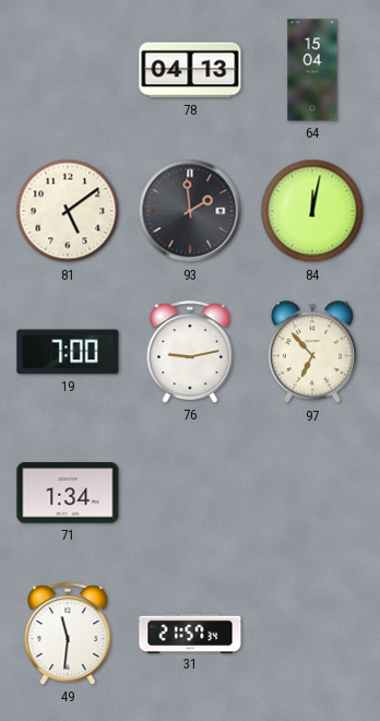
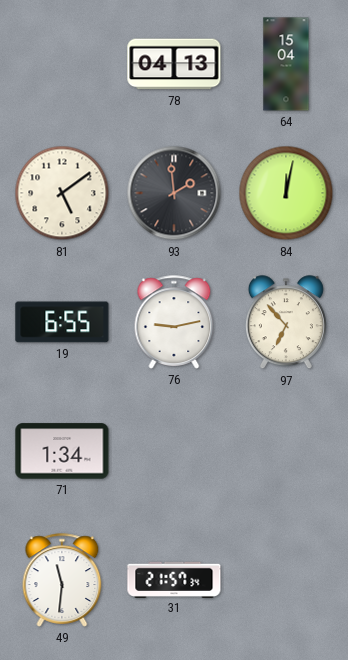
19: 7:00 -> 6:55
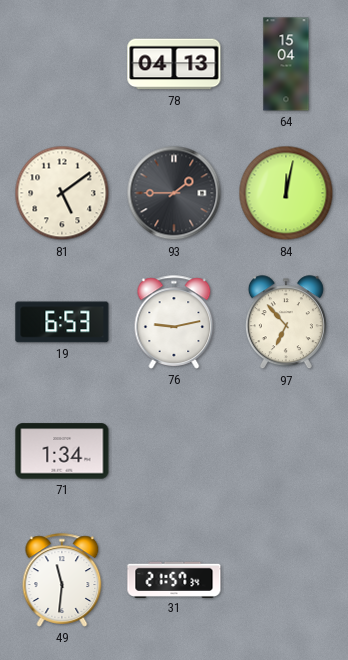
93: 1:59 -> 1:45
19: 6:55 -> 6:53
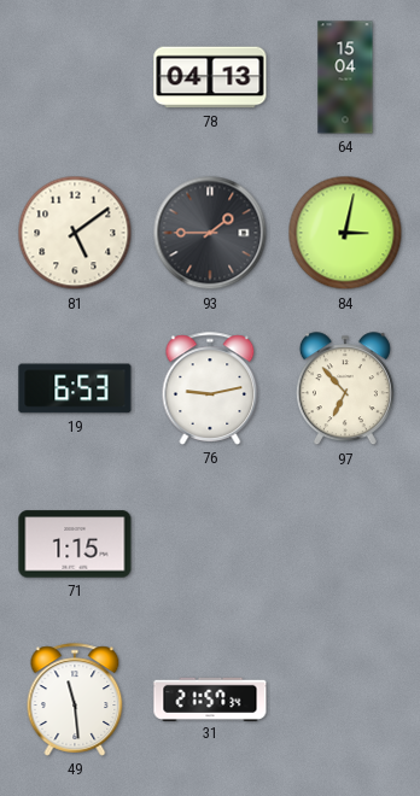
84: 12:02 -> 3:02
71: 1:34 -> 1:15
49: 11:31 -> 11:29
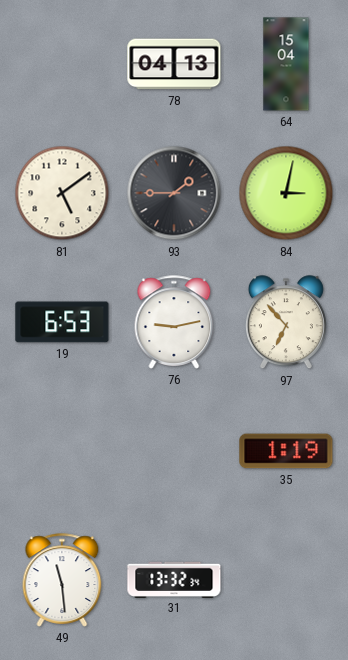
71: 1:15 -> none
35: none -> 1:19
31: 21:57 -> 13:32
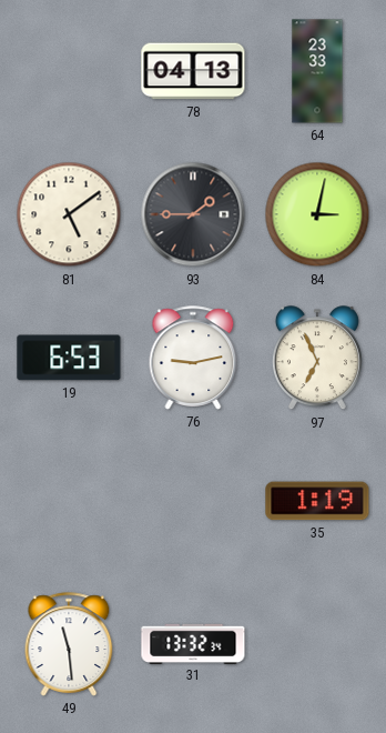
64: 15:04 -> 23:33
97: 6:53 -> 6:56
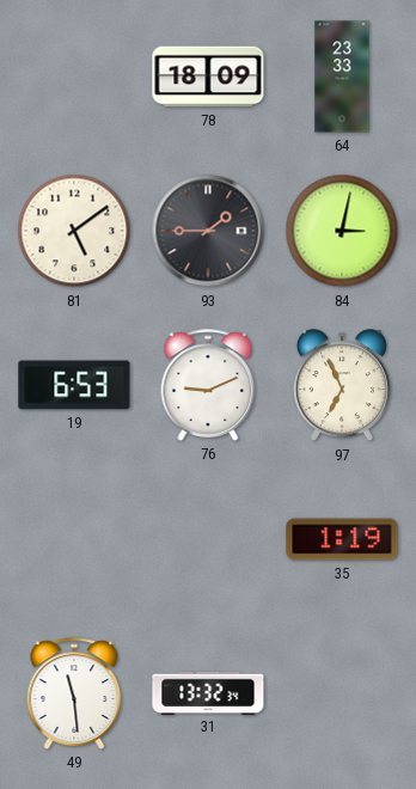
78: 04:13 -> 18:09
76: 9:13 -> 9:11
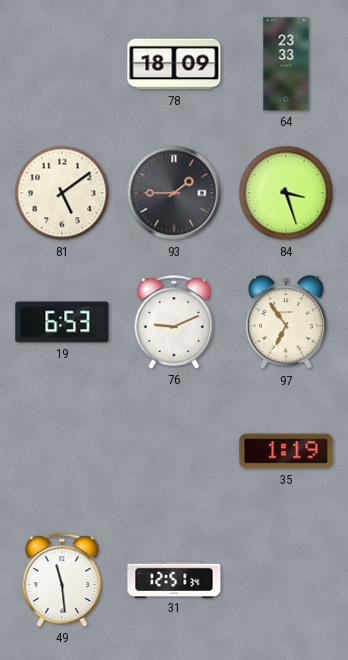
84: 3:02 -> 3:27
97: 6:56 -> 6:54
31: 13:32 -> 12:51
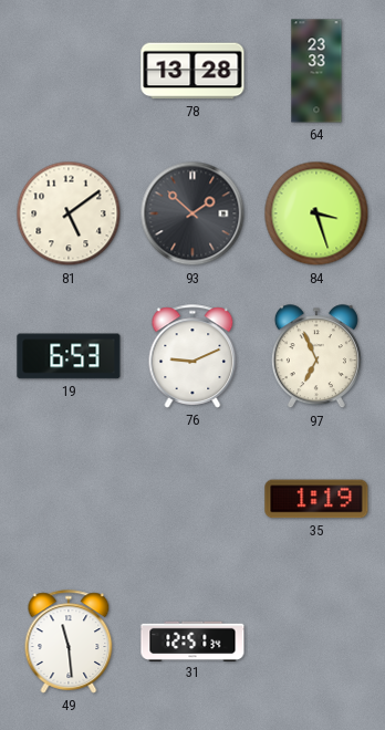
78: 18:09 -> 13:28
93: 1:45 -> 1:52
97: 6:54 -> 6:56
